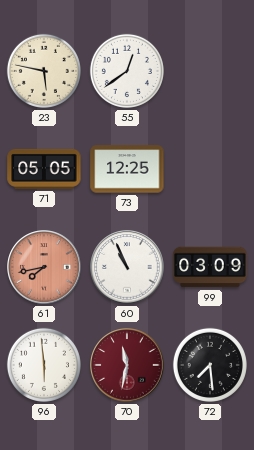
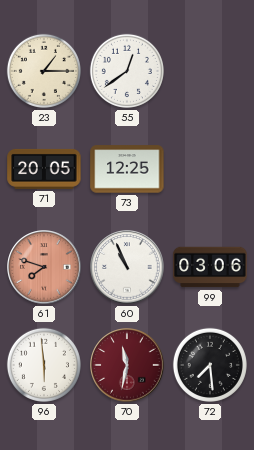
23: 5:47 -> 1:15
71: 05:05 -> 20:05
61: 7:43 -> 7:48
99: 03:09 -> 03:06
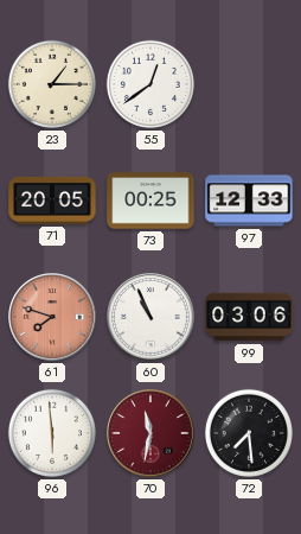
73: 12:25 -> 00:25
97: none -> 12:33
